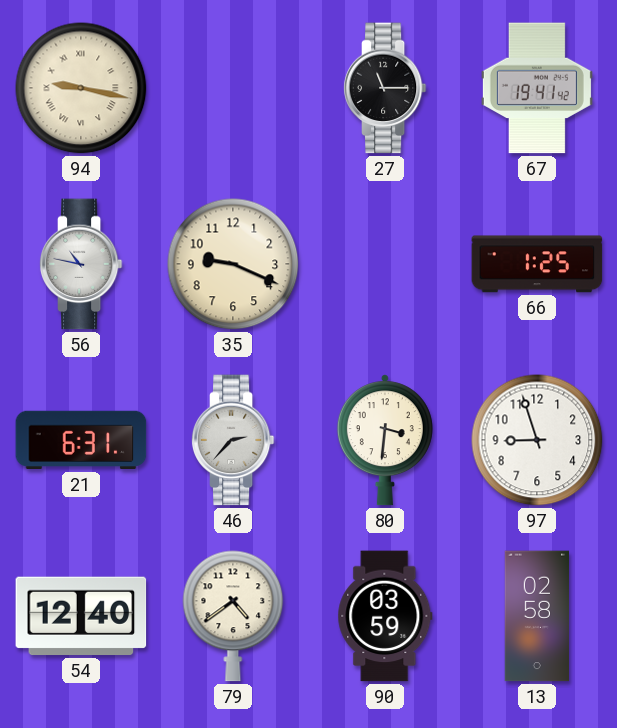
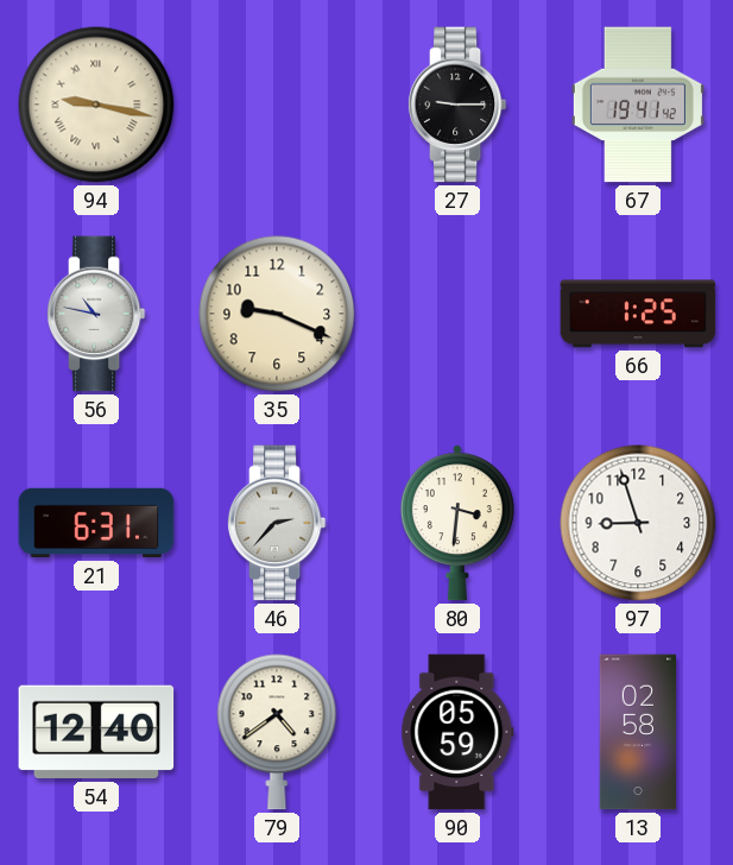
27: 11:15 -> 9:15
90: 03:59 -> 05:59
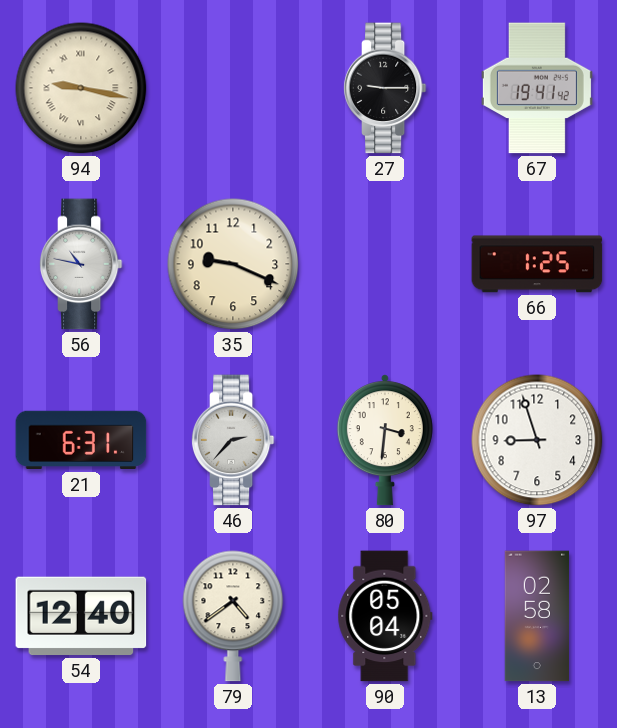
90: 05:59 -> 05:04
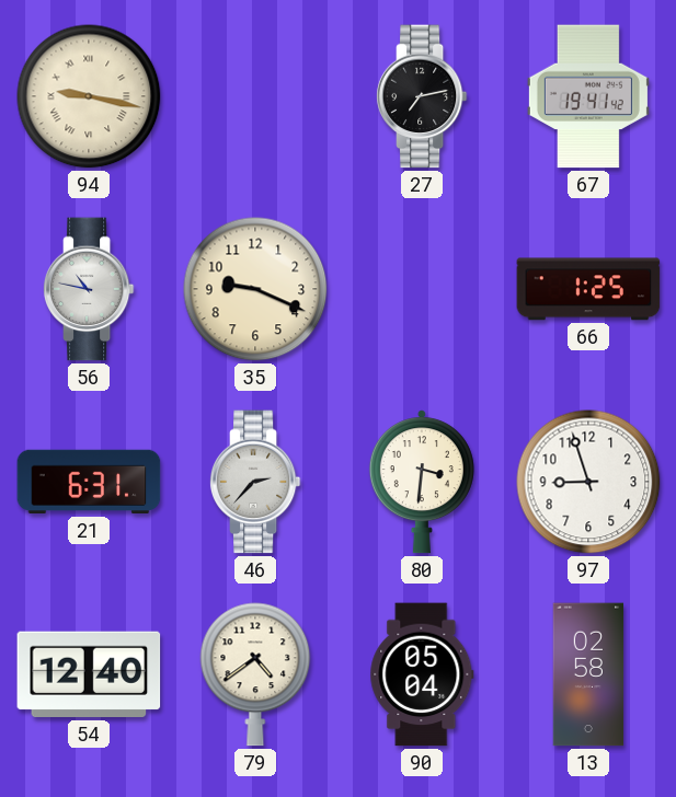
27: 9:15 -> 7:13
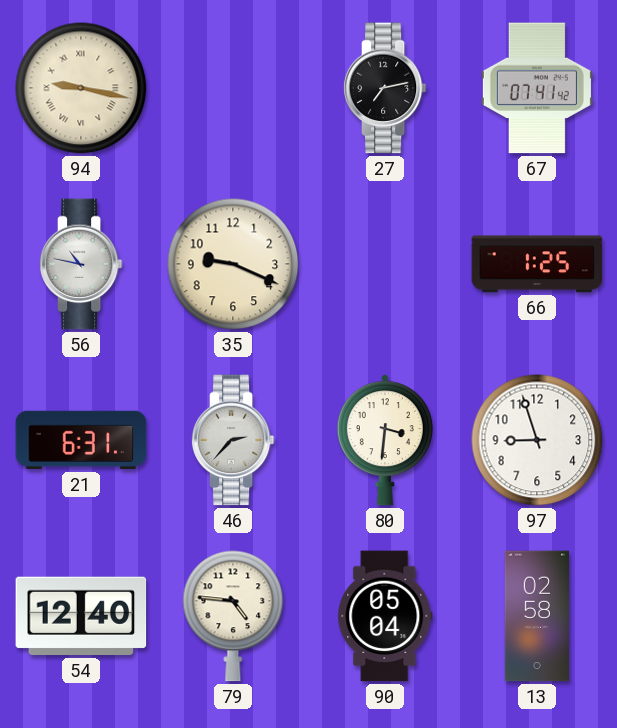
67: 19:41 -> 07:41
79: 4:39 -> 4:46
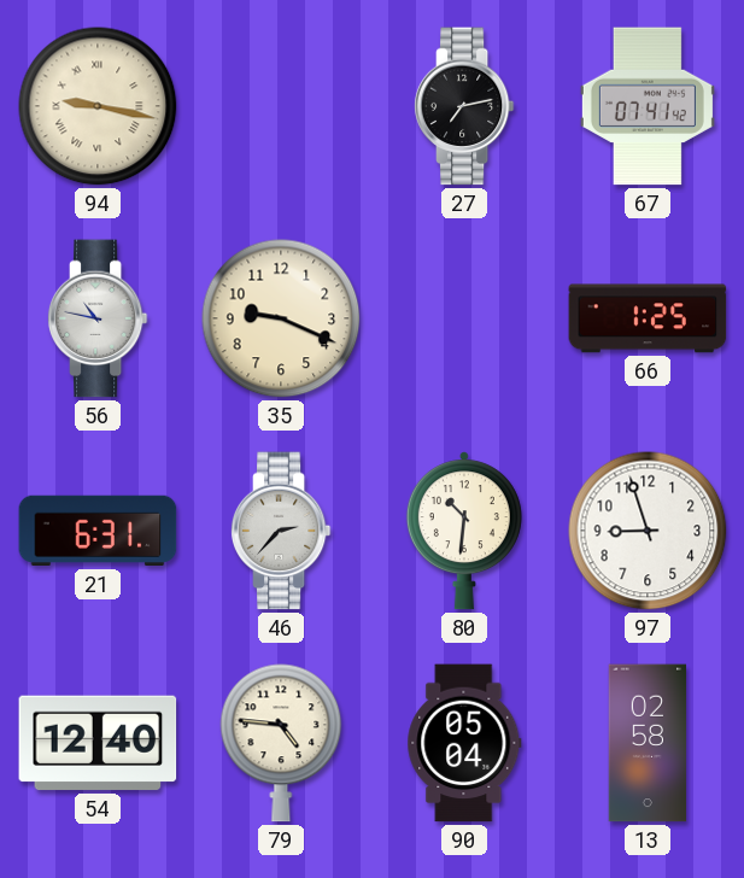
80: 3:31 -> 10:31
